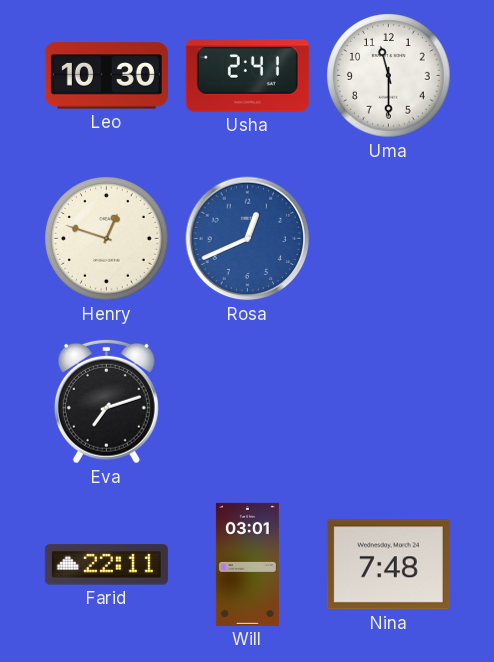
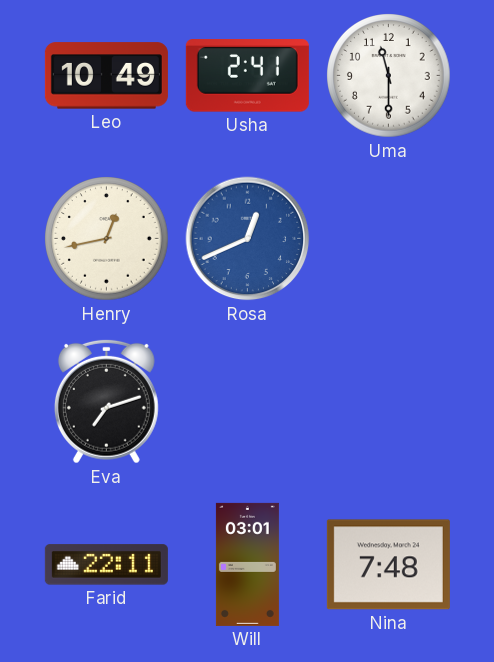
Leo: 10:30 -> 10:49
Henry: 12:48 -> 12:43
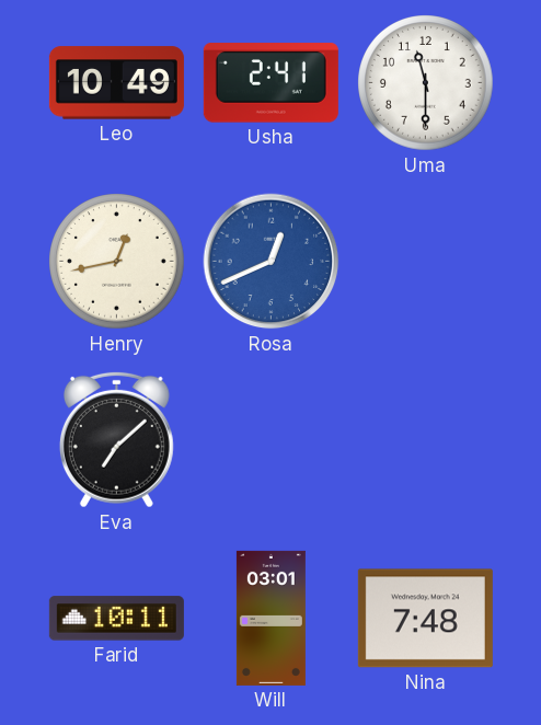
Eva: 7:12 -> 7:08
Farid: 22:11 -> 10:11
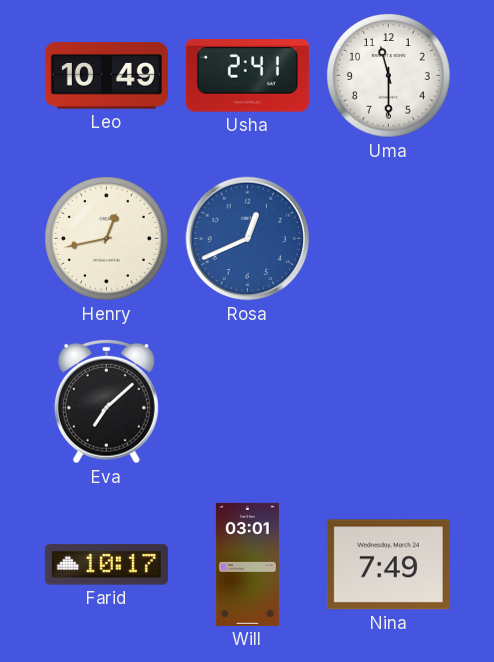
Farid: 10:11 -> 10:17
Nina: 7:48 -> 7:49
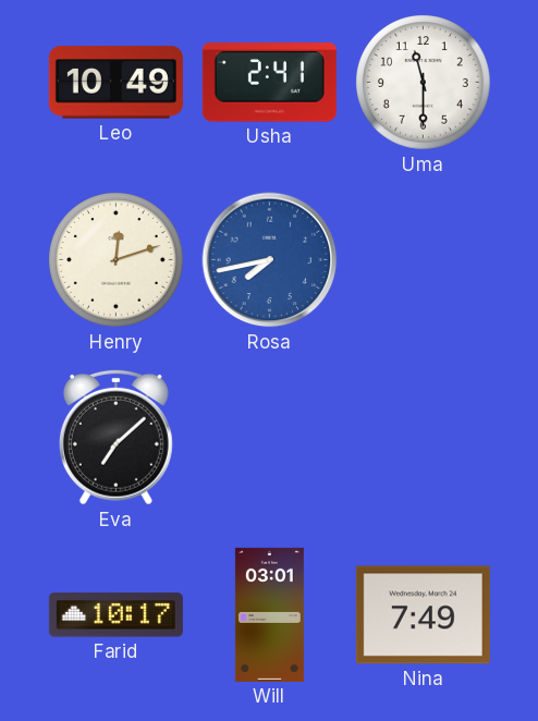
Henry: 12:43 -> 12:12
Rosa: 12:41 -> 7:43
